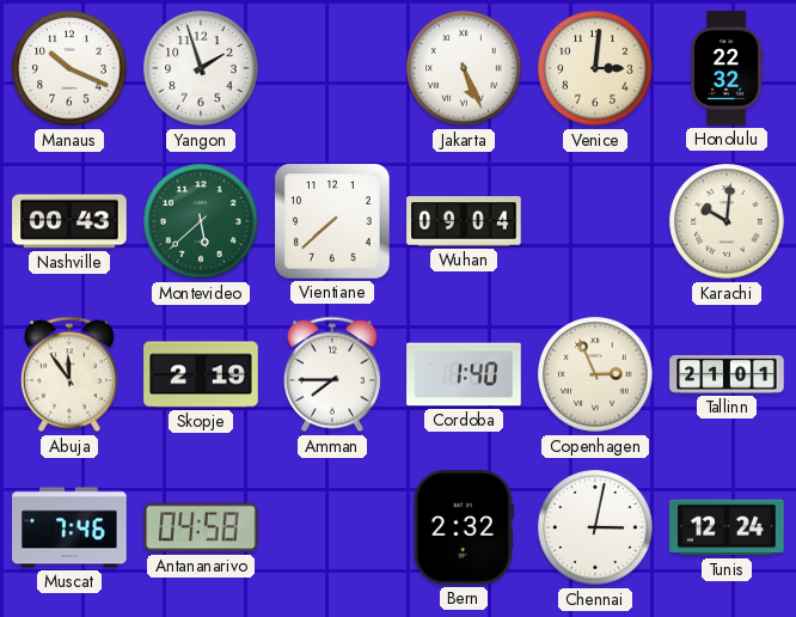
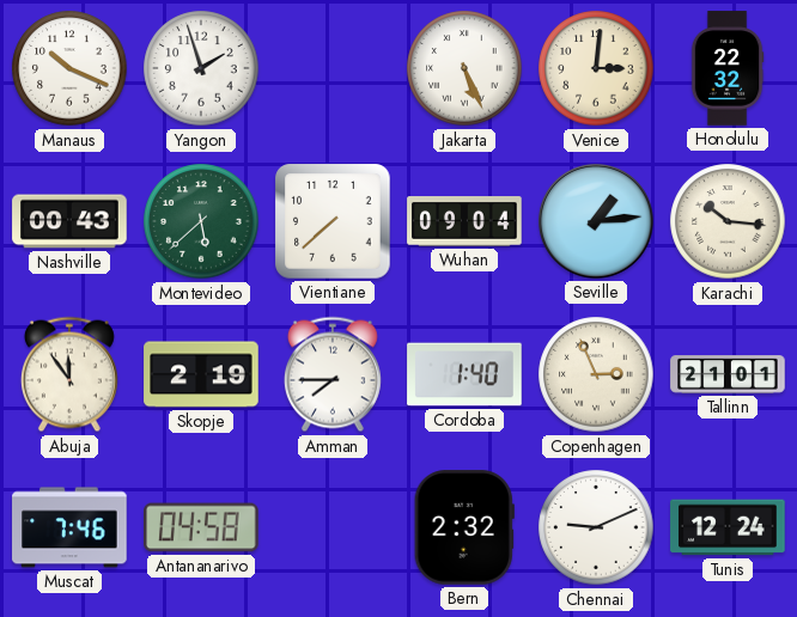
Seville: none -> 1:14
Karachi: 10:01 -> 10:16
Chennai: 3:02 -> 9:11
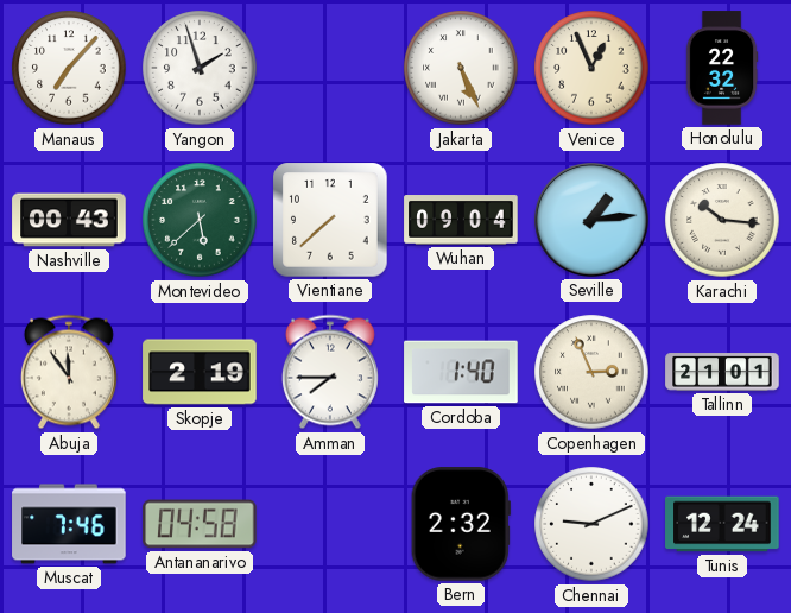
Manaus: 10:19 -> 7:07
Venice: 3:01 -> 12:56
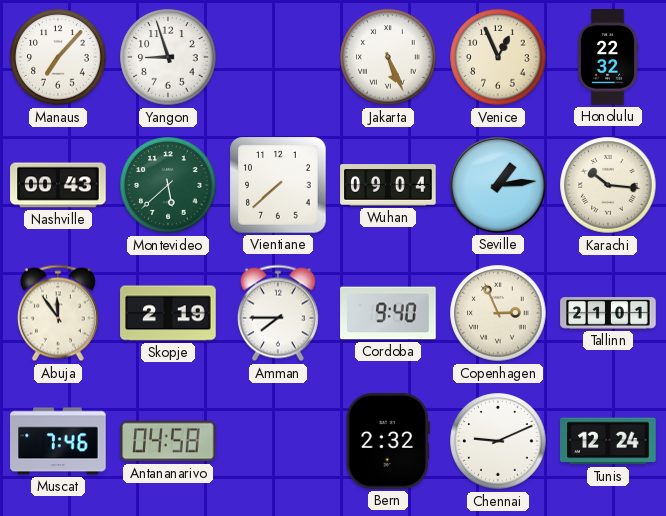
Yangon: 1:57 -> 8:57
Cordoba: 1:40 -> 9:40
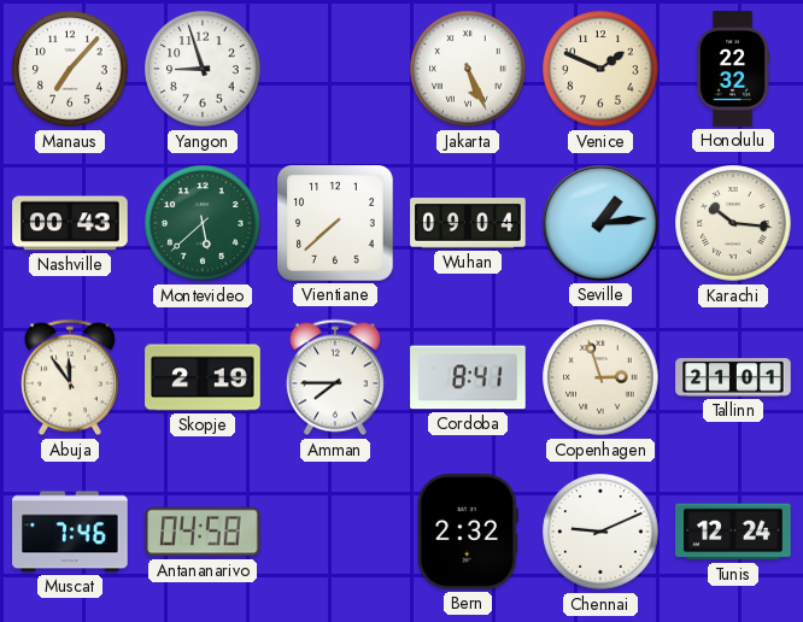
Venice: 12:56 -> 1:49
Cordoba: 9:40 -> 8:41
Copenhagen: 2:56 -> 2:57
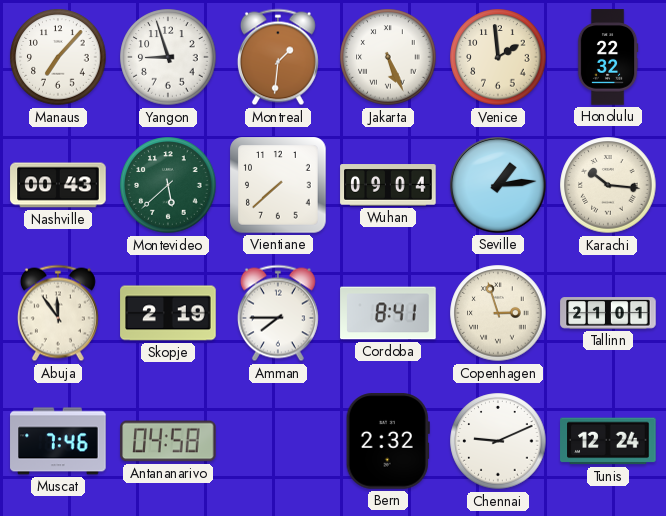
Montreal: none -> 1:31
Venice: 1:49 -> 1:59
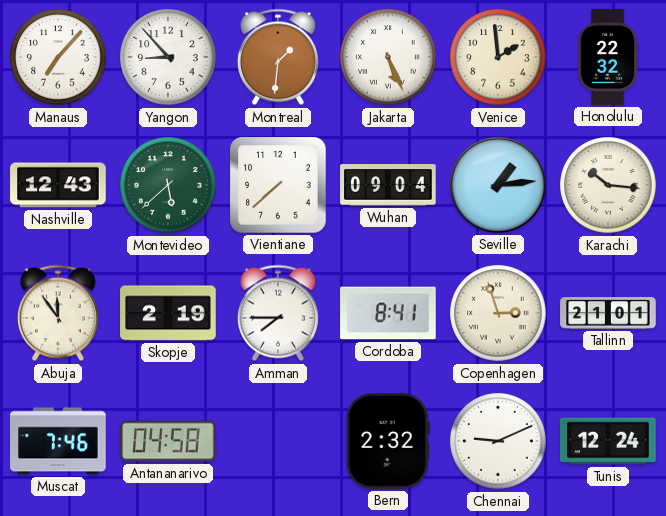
Yangon: 8:57 -> 8:53
Nashville: 00:43 -> 12:43
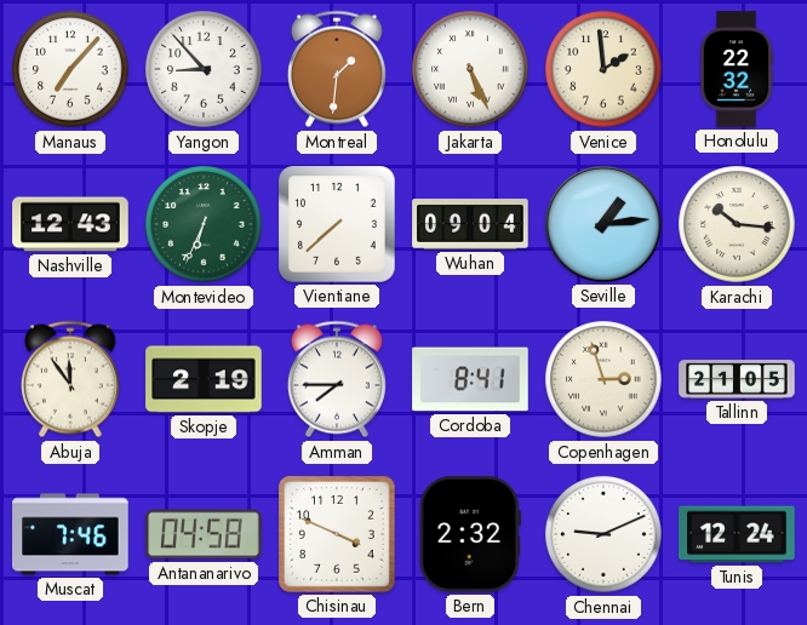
Montevideo: 5:38 -> 6:34
Tallinn: 21:01 -> 21:05
Chisinau: none -> 3:49
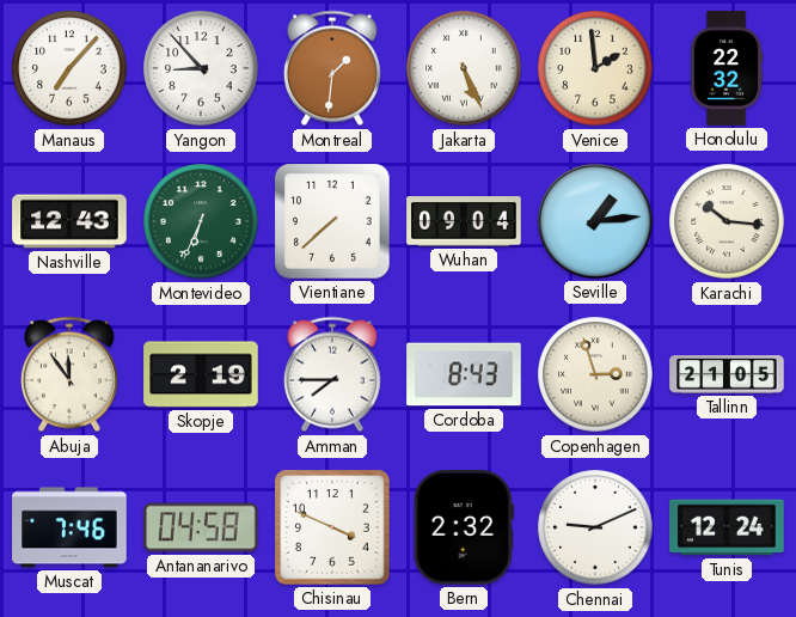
Cordoba: 8:41 -> 8:43
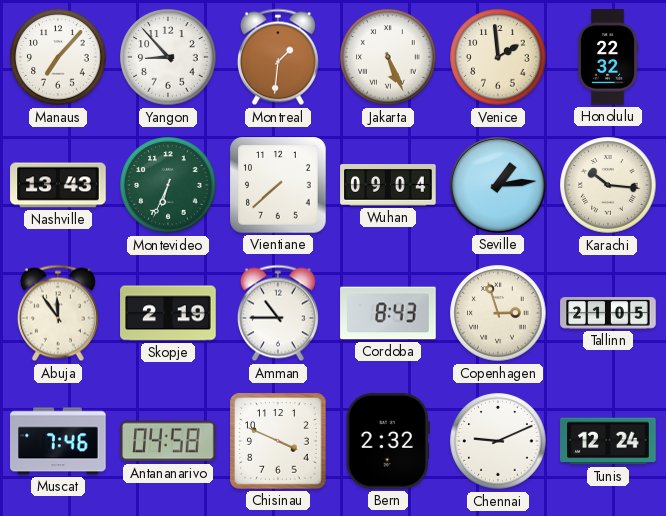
Nashville: 12:43 -> 13:43
Amman: 7:45 -> 10:45
